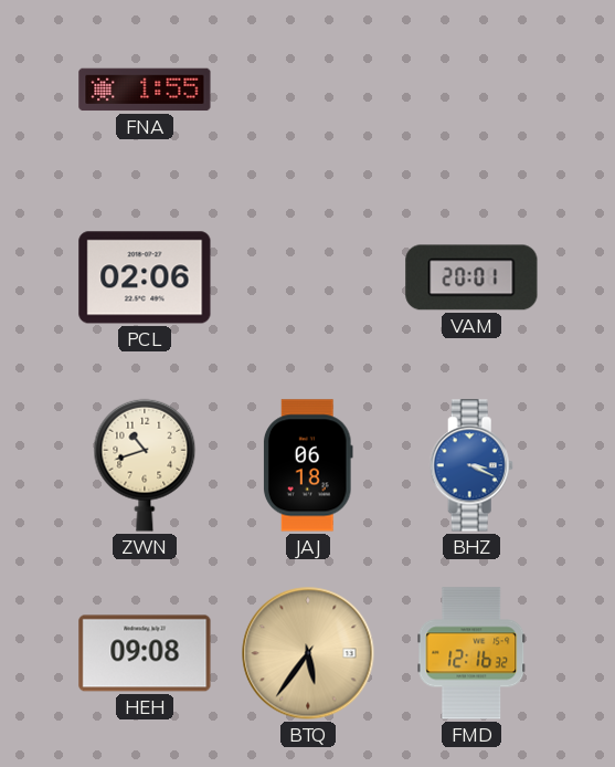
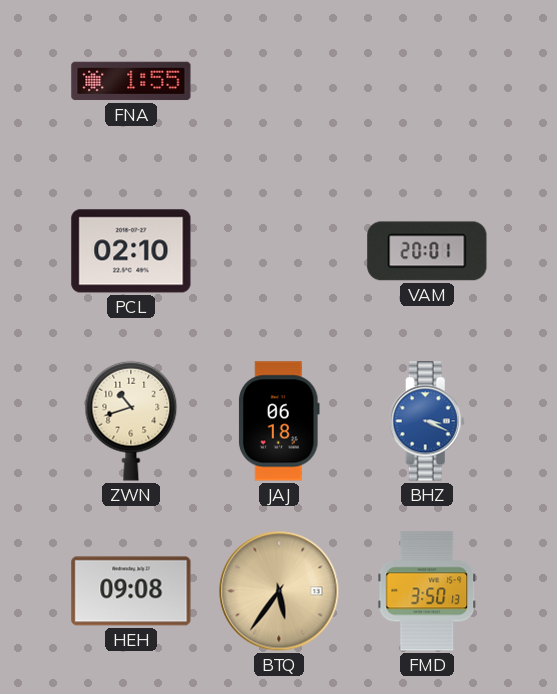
PCL: 02:06 -> 02:10
FMD: 12:16 -> 3:50
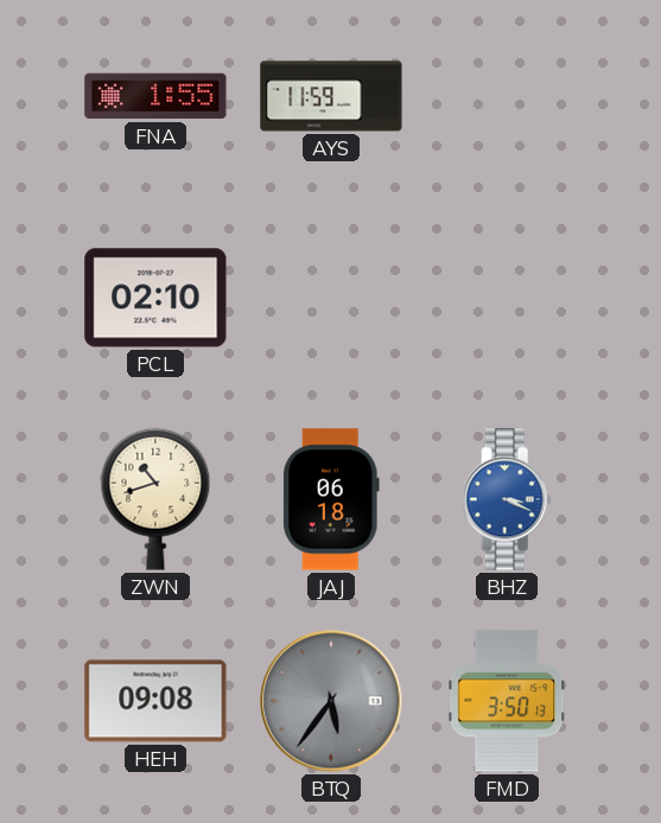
AYS: none -> 11:59
VAM: 20:01 -> none
BTQ dial: champagne -> grey
